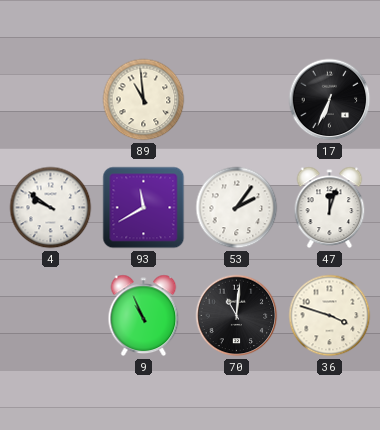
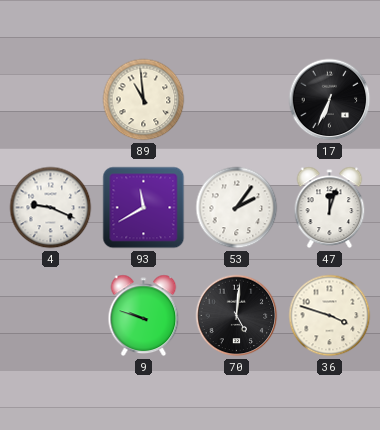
4: 9:51 -> 9:19
9: 10:56 -> 9:48
70: 11:01 -> 5:01
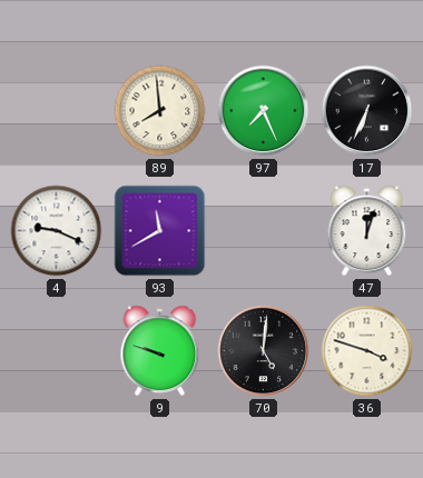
89: 10:59 -> 7:59
97: none -> 7:26
53: 2:06 -> none
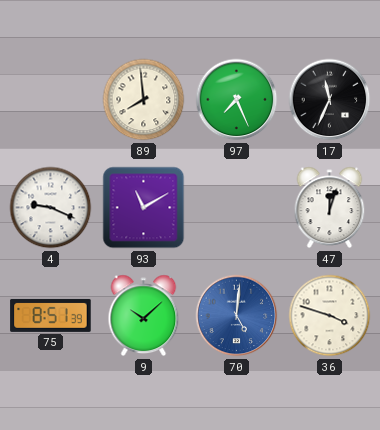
17: 6:34 -> 11:34
93: 11:40 -> 11:10
75: none -> 8:51
9: 9:48 -> 10:08
70 dial: black -> blue
